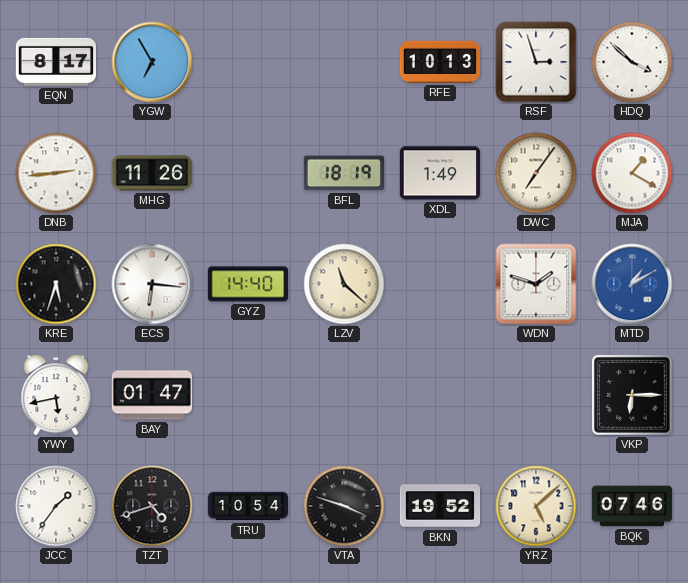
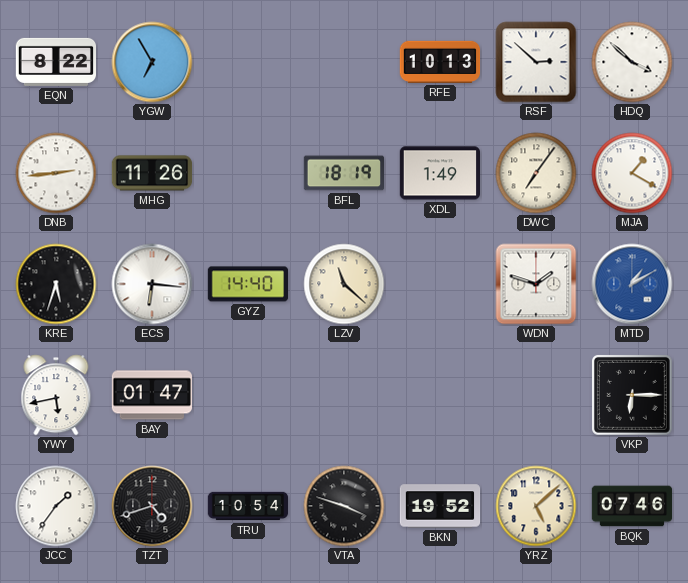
EQN: 8:17 -> 8:22
RSF: 2:57 -> 2:52
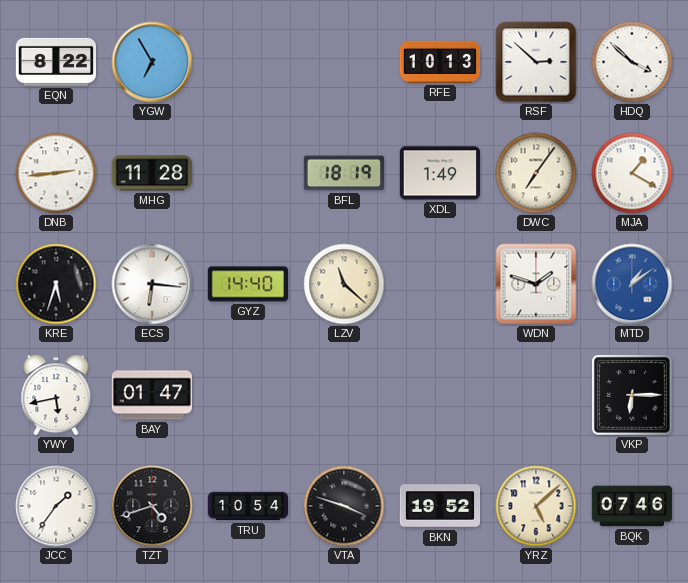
MHG: 11:26 -> 11:28
MTD: 1:10 -> 1:09
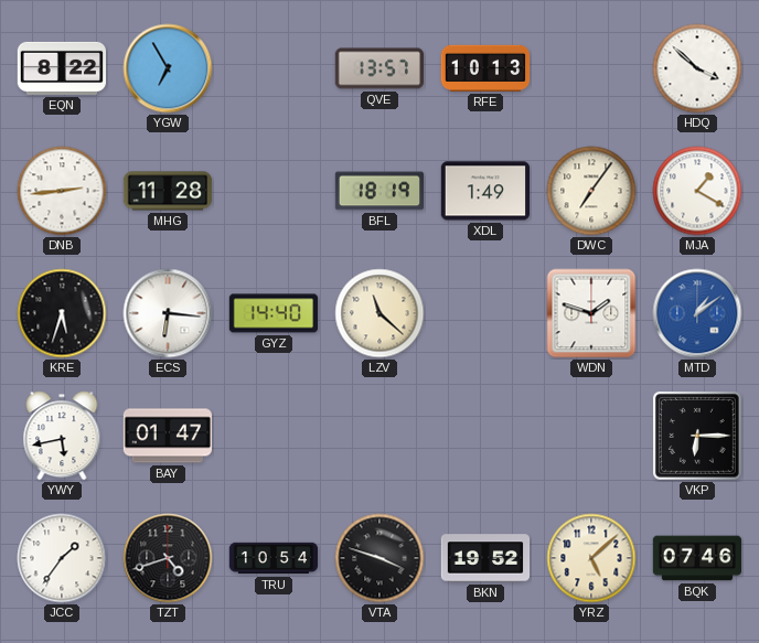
QVE: none -> 13:57
RSF: 2:52 -> none
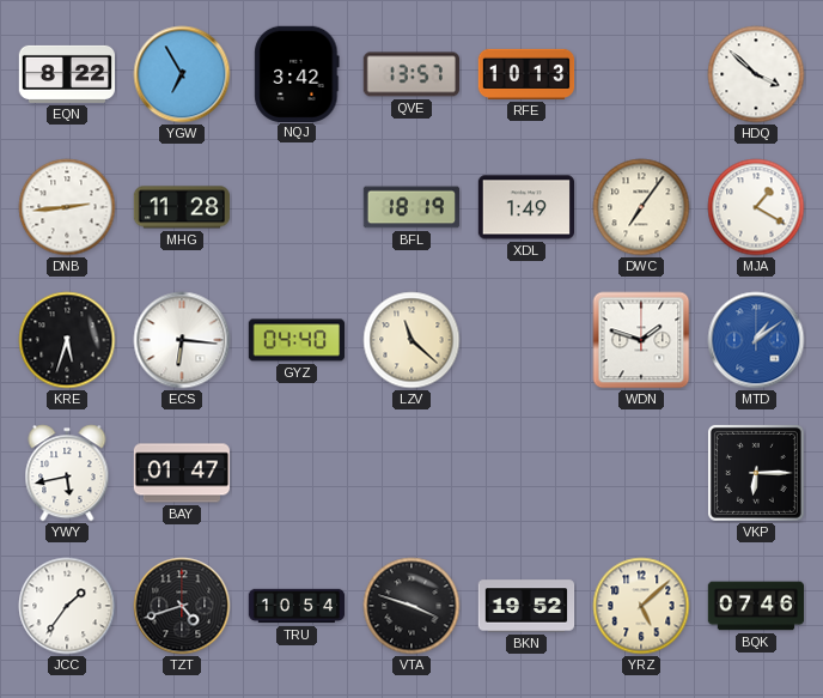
NQJ: none -> 3:42
GYZ: 14:40 -> 04:40
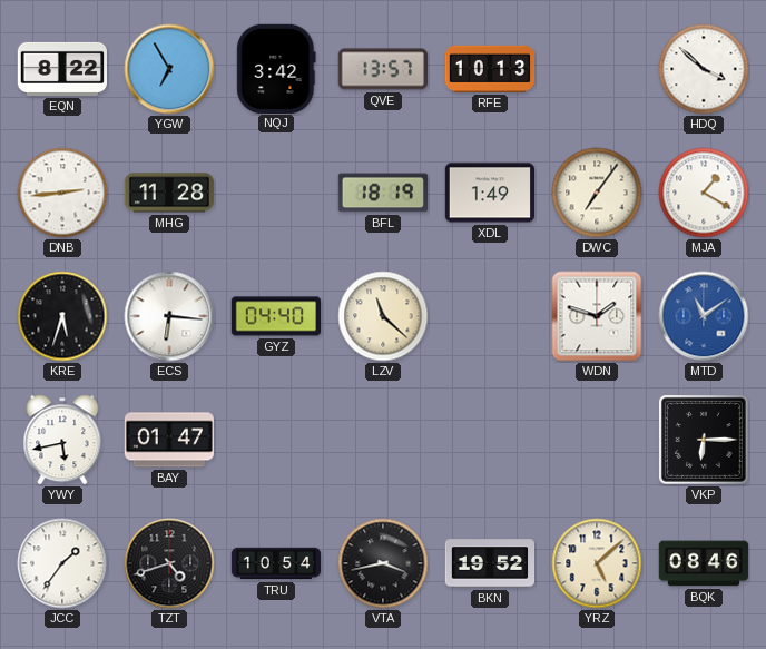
MTD: 1:09 -> 11:09
VTA: 3:48 -> 3:43
BQK: 07:46 -> 08:46
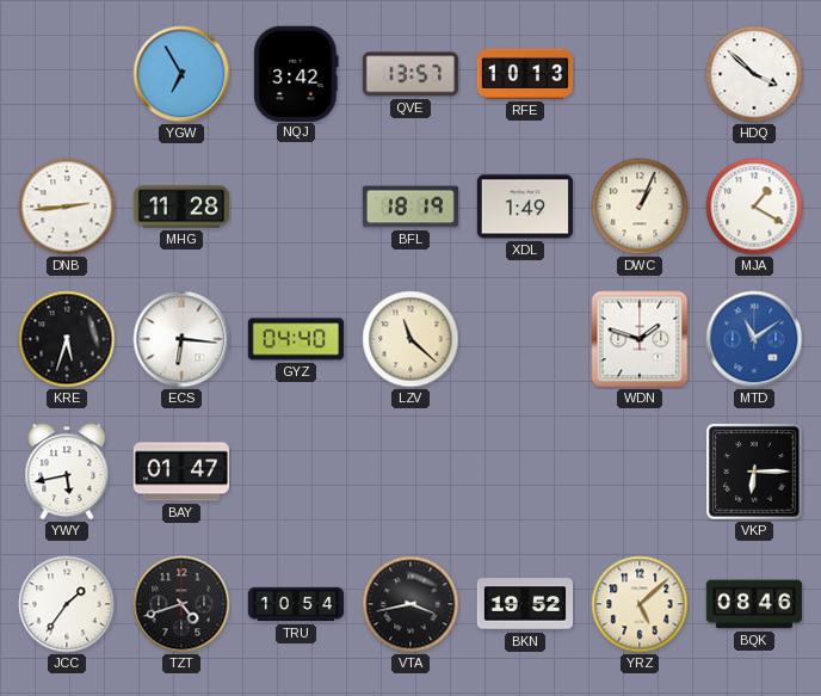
EQN: 8:22 -> none
DWC: 7:06 -> 1:04
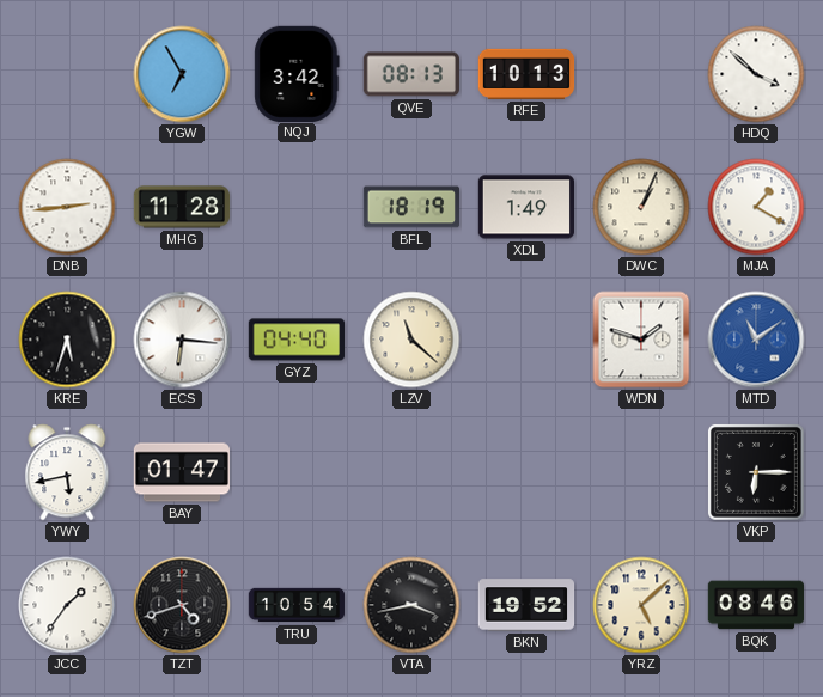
QVE: 13:57 -> 08:13
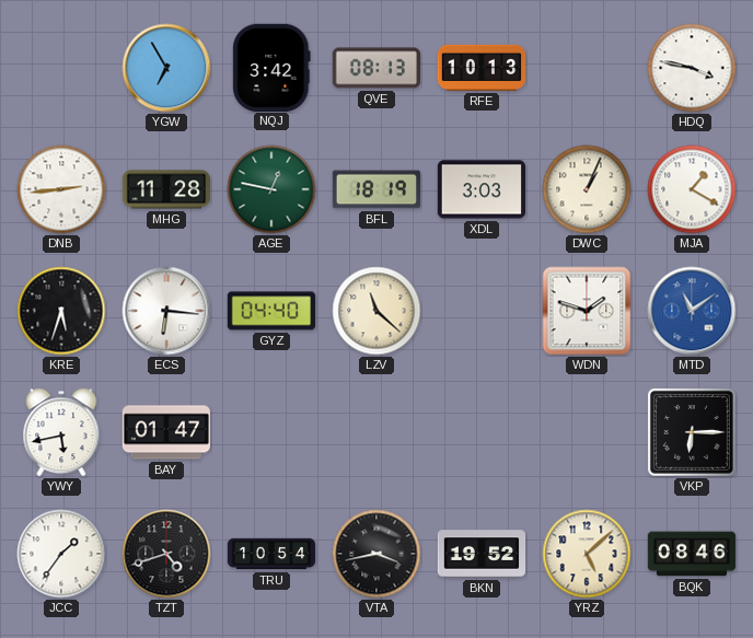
HDQ: 3:52 -> 3:47
AGE: none -> 12:47
XDL: 1:49 -> 3:03
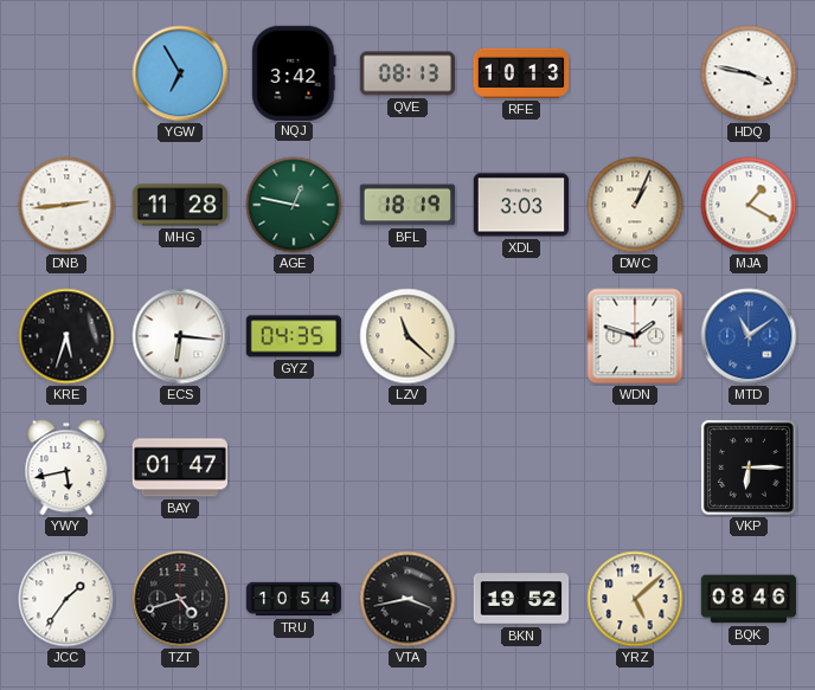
GYZ: 04:40 -> 04:35
